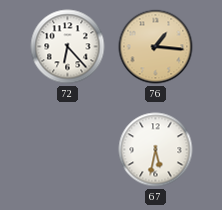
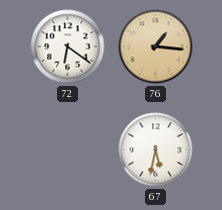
72: 6:23 -> 6:21
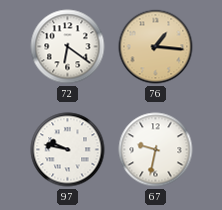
97: none -> 9:47
67: 5:32 -> 9:32
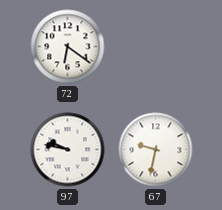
76: 1:16 -> none
